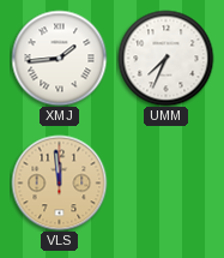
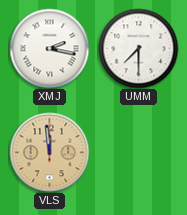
XMJ: 1:44 -> 2:17
UMM: 7:34 -> 7:30
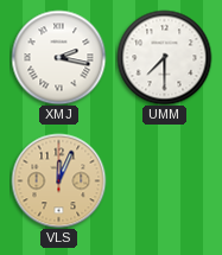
VLS: 11:59 -> 12:04
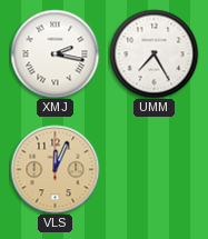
UMM: 7:30 -> 7:25
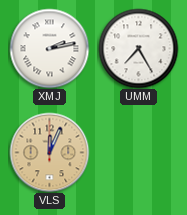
XMJ: 2:17 -> 2:13
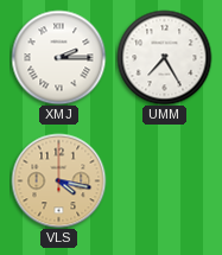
XMJ: 2:13 -> 2:15
VLS: 12:04 -> 4:17
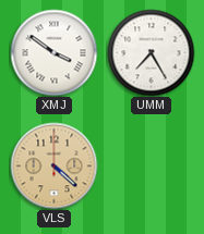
XMJ: 2:15 -> 3:51
VLS: 4:17 -> 4:22
